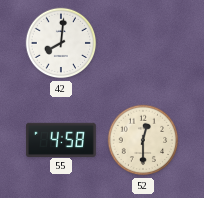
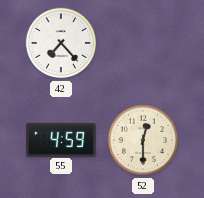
42: 8:01 -> 7:23
55: 4:58 -> 4:59
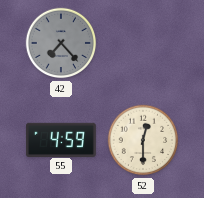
42 dial: white -> grey
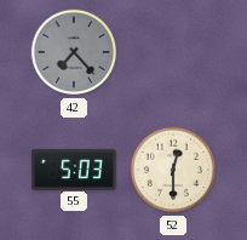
55: 4:59 -> 5:03
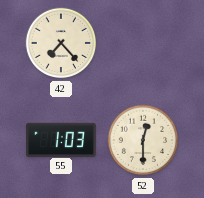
42 dial: grey -> cream
55: 5:03 -> 1:03
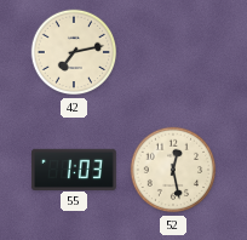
42: 7:23 -> 7:13
52: 12:30 -> 12:28
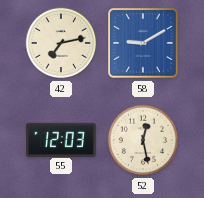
58: none -> 9:10
55: 1:03 -> 12:03
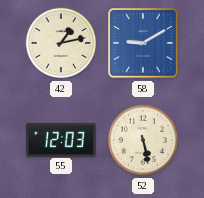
42: 7:13 -> 1:13
52: 12:28 -> 5:28
